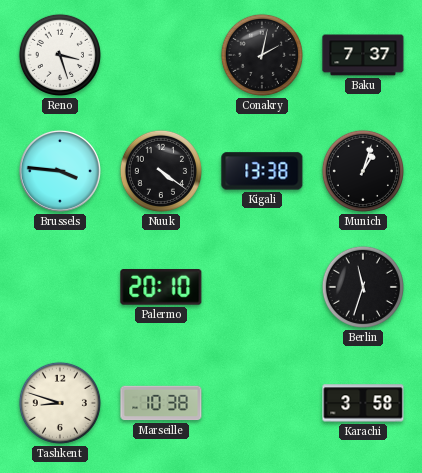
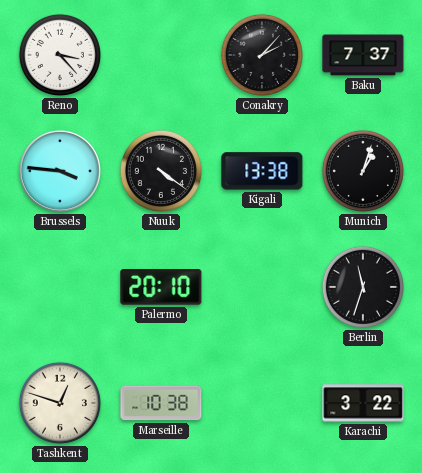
Reno: 3:27 -> 3:23
Conakry: 2:02 -> 2:07
Tashkent: 8:48 -> 12:48
Karachi: 3:58 -> 3:22
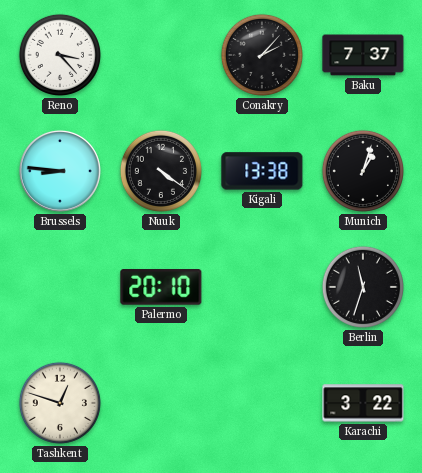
Brussels: 3:46 -> 8:46
Marseille: 10:38 -> none
